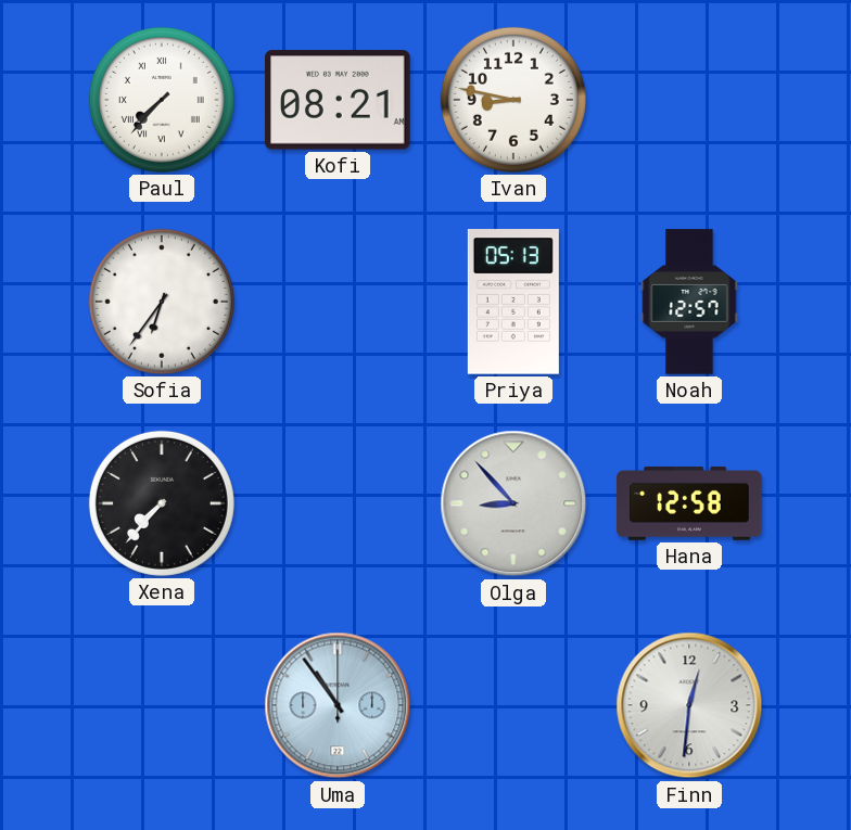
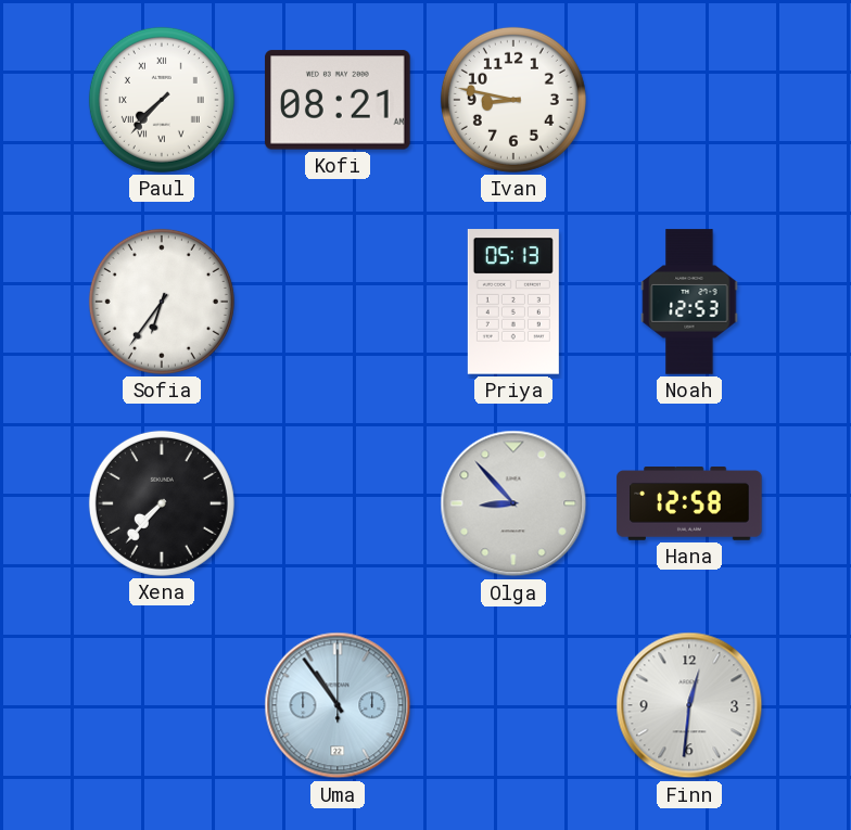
Noah: 12:57 -> 12:53
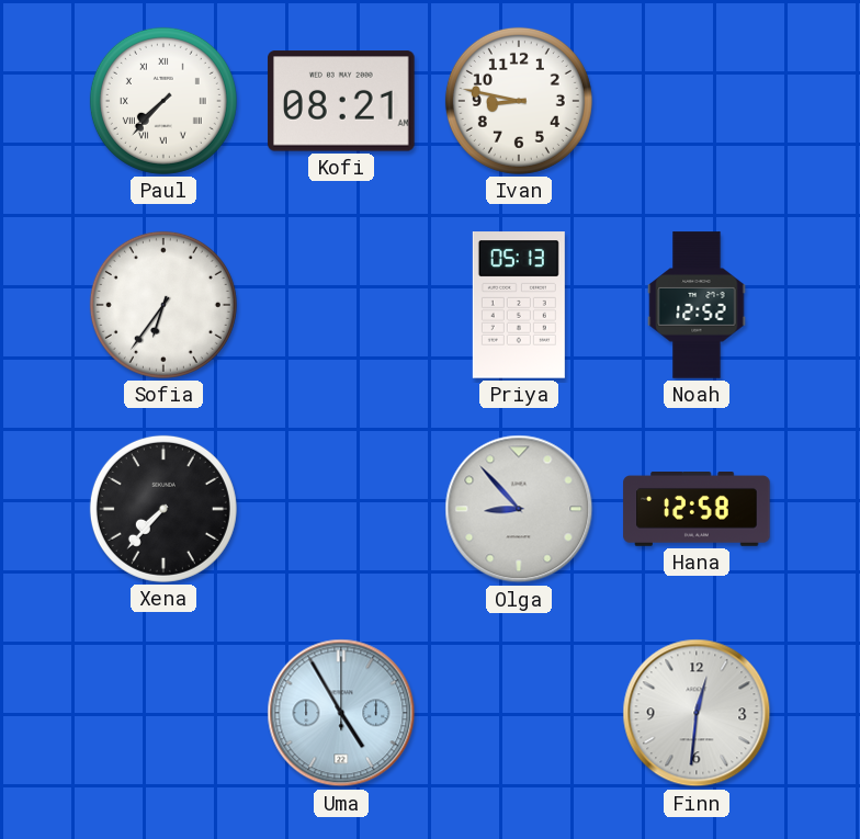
Noah: 12:53 -> 12:52
Uma: 10:54 -> 4:55
